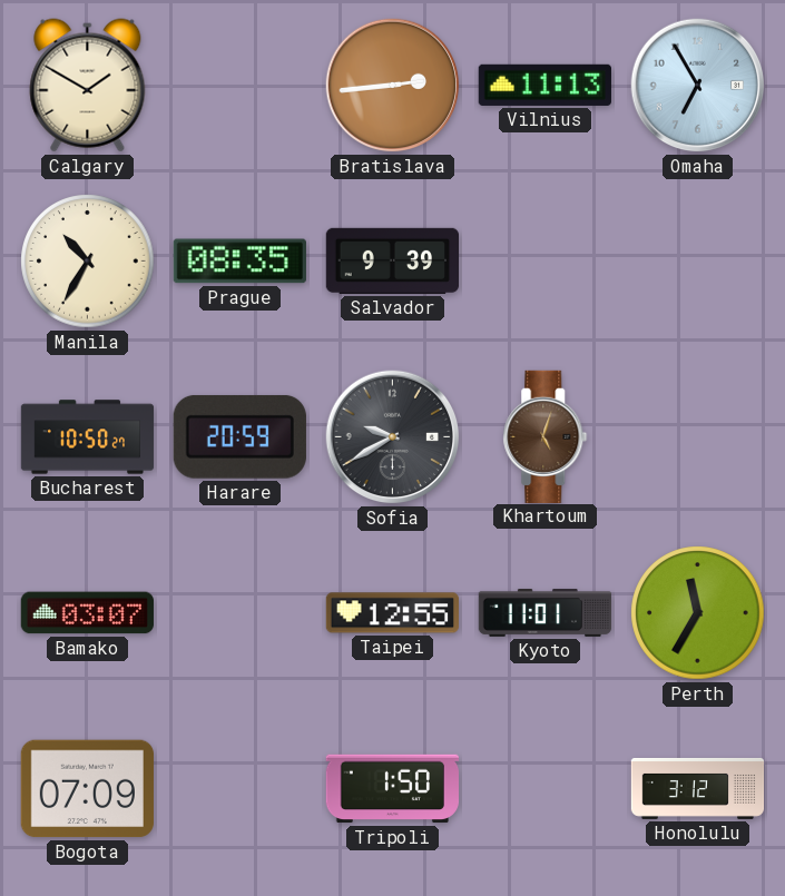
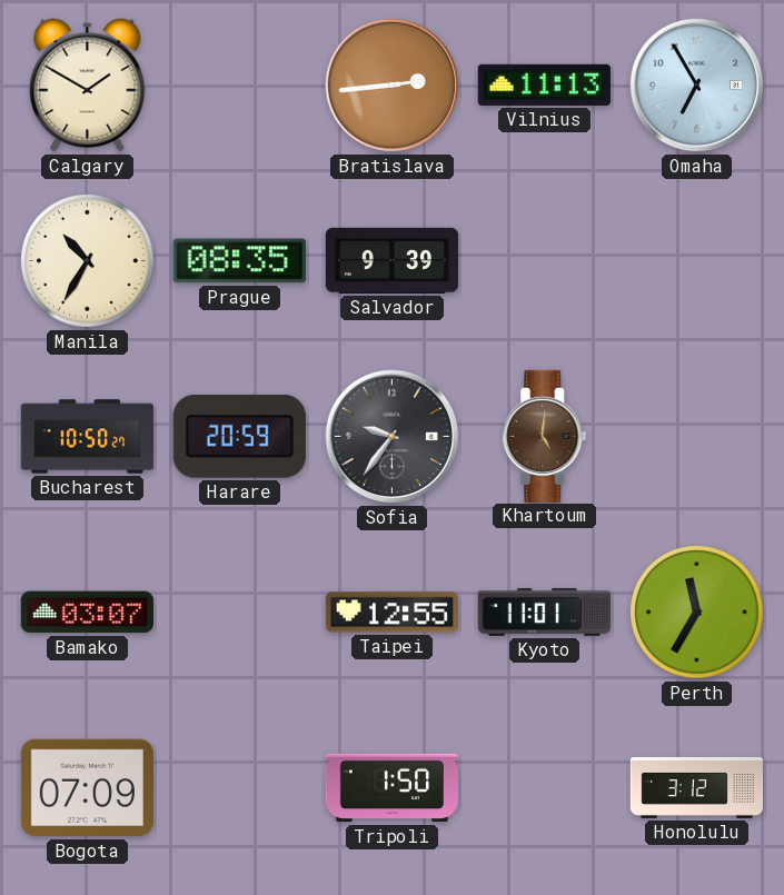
Sofia: 9:40 -> 9:36
Khartoum: 5:03 -> 5:01
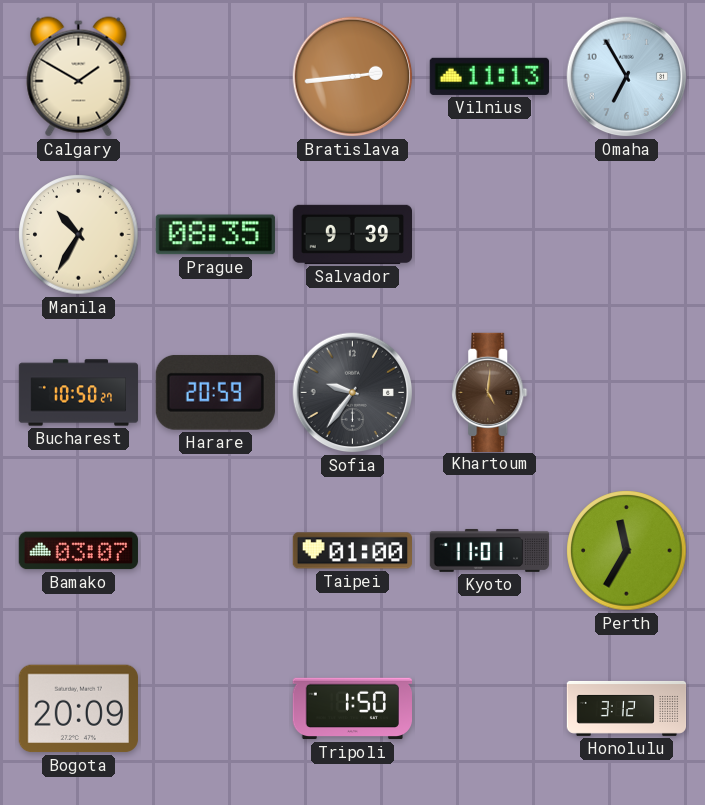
Taipei: 12:55 -> 01:00
Bogota: 07:09 -> 20:09
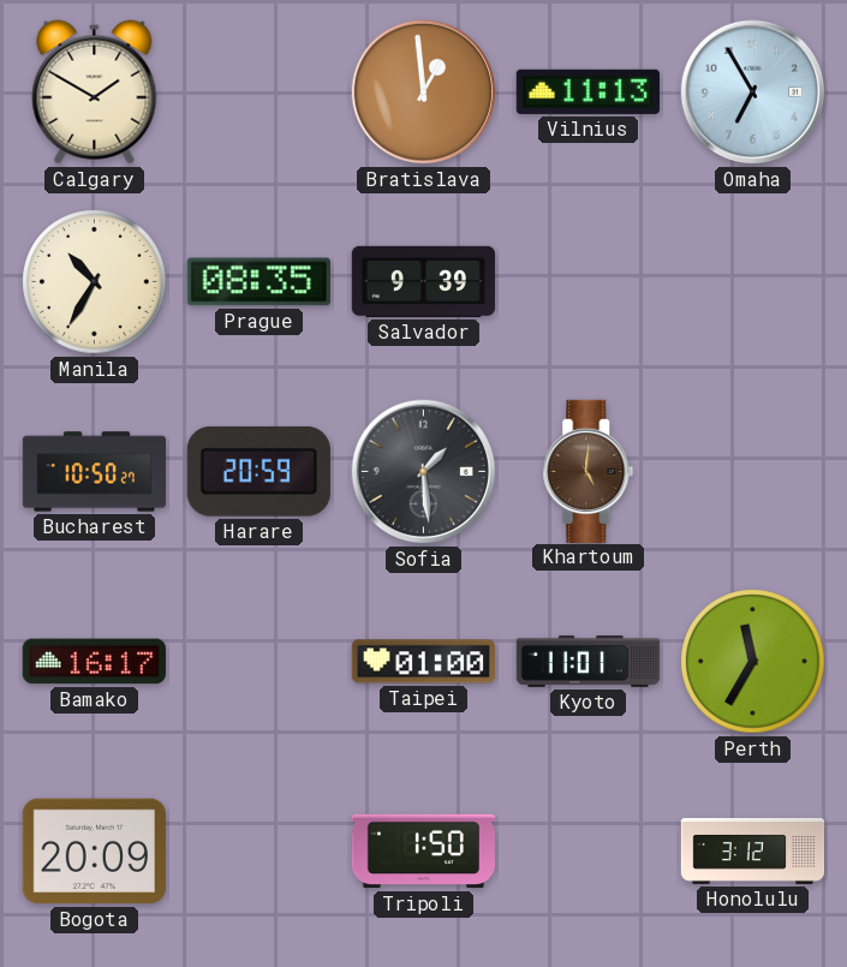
Bratislava: 2:44 -> 12:59
Sofia: 9:36 -> 1:29
Bamako: 03:07 -> 16:17
